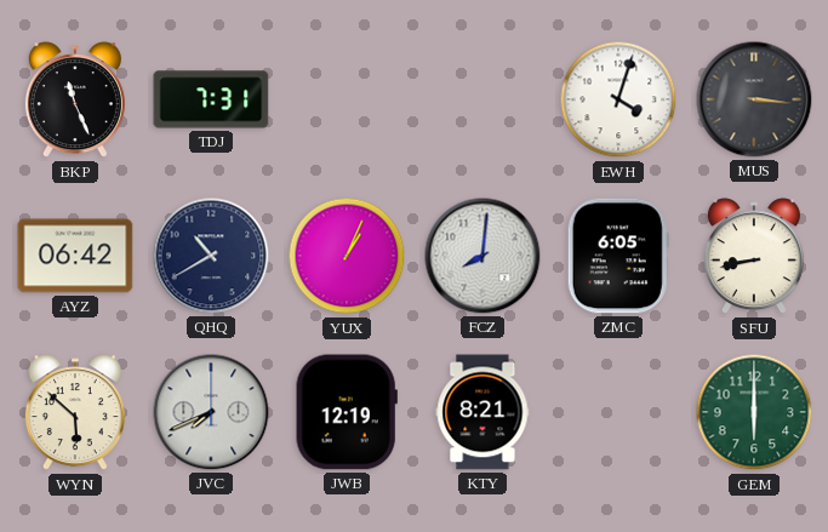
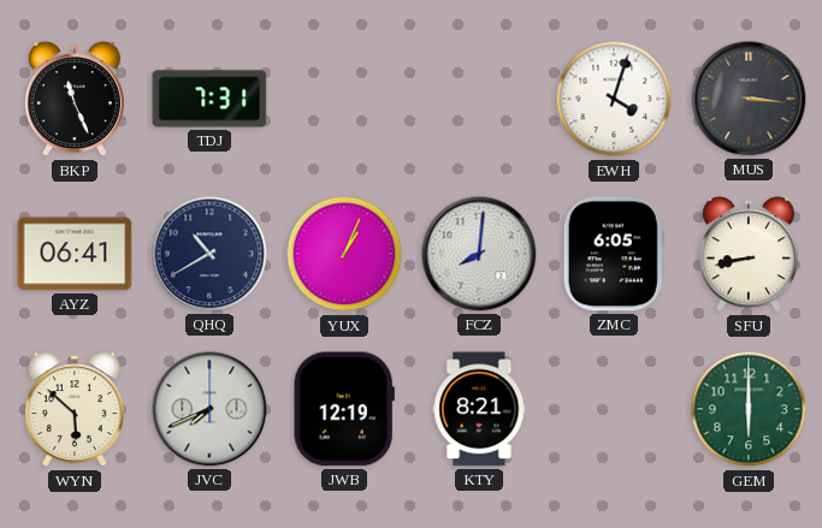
AYZ: 06:42 -> 06:41
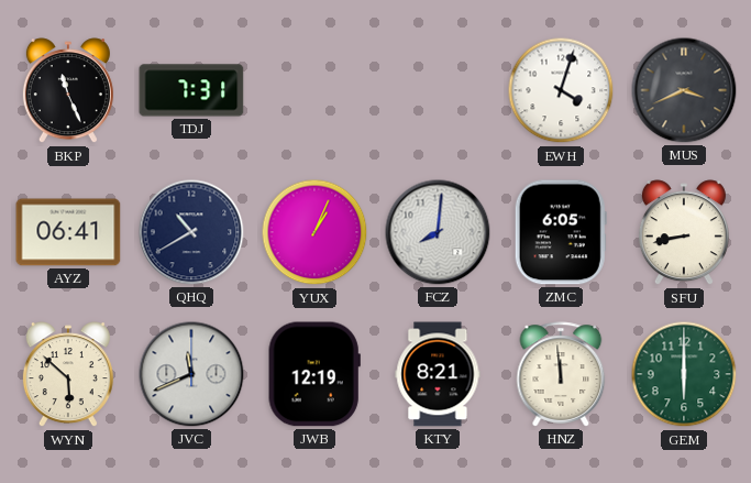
MUS: 3:16 -> 3:41
JVC: 7:41 -> 11:41
HNZ: none -> 11:59
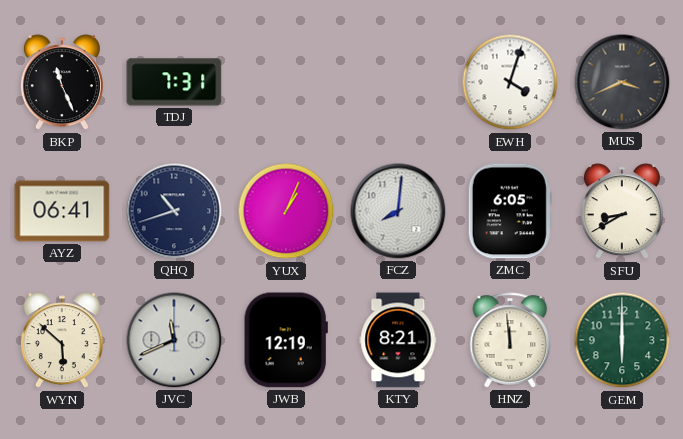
QHQ: 10:40 -> 10:42
SFU: 8:43 -> 8:40
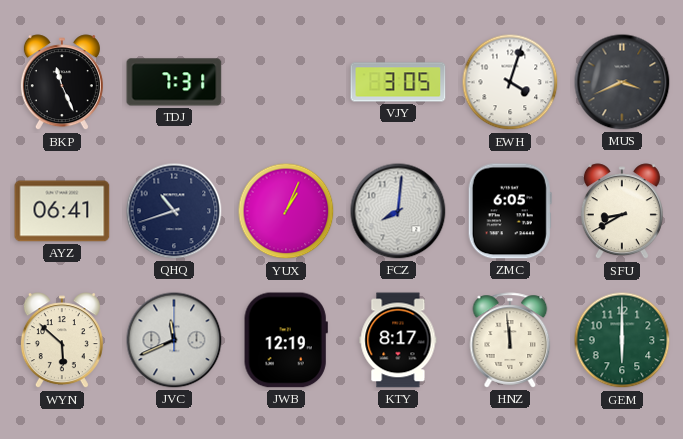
VJY: none -> 3:05
KTY: 8:21 -> 8:17
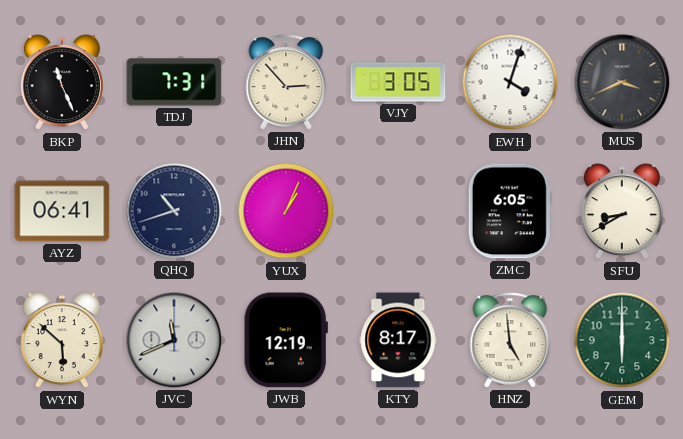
JHN: none -> 2:53
FCZ: 8:01 -> none
HNZ: 11:59 -> 4:59
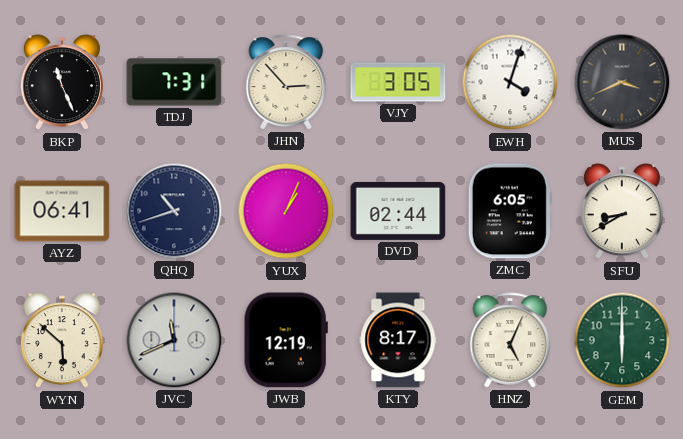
DVD: none -> 02:44
HNZ: 4:59 -> 5:04
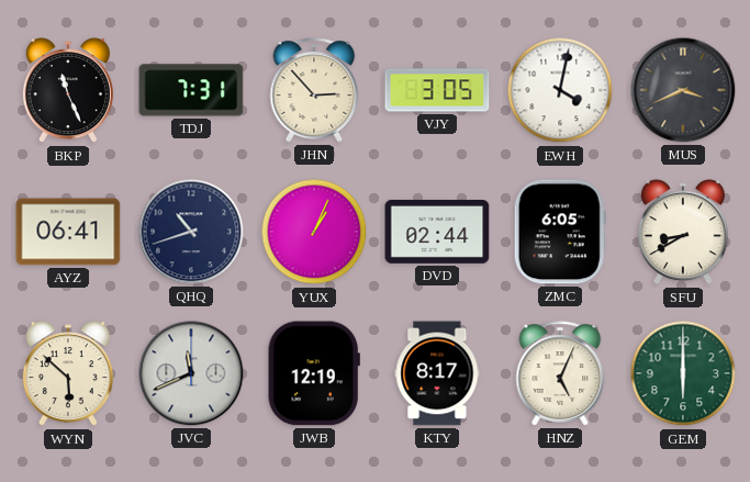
EWH: 4:03 -> 4:02
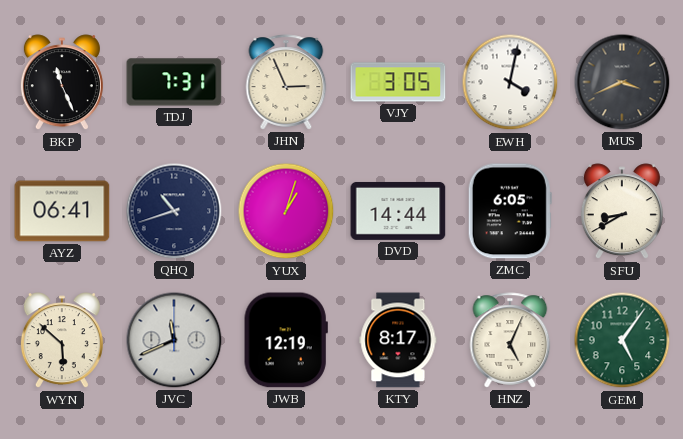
JHN: 2:53 -> 2:56
YUX: 1:04 -> 1:03
DVD: 02:44 -> 14:44
GEM: 6:00 -> 5:06
